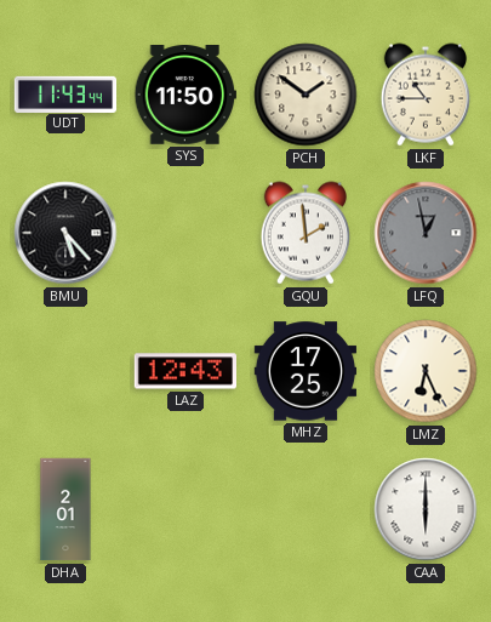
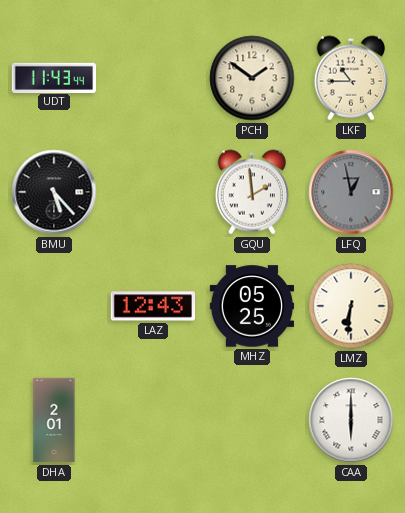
SYS: 11:50 -> none
MHZ: 17:25 -> 05:25
LMZ: 6:26 -> 6:31
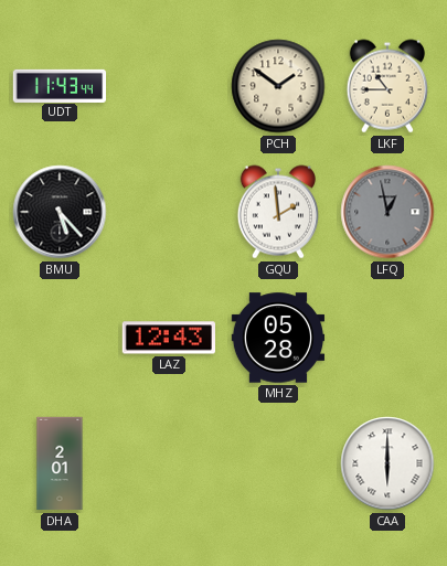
MHZ: 05:25 -> 05:28
LMZ: 6:31 -> none
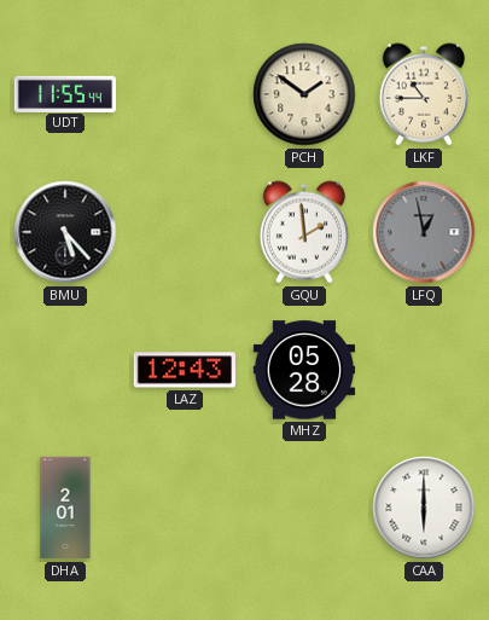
UDT: 11:43 -> 11:55
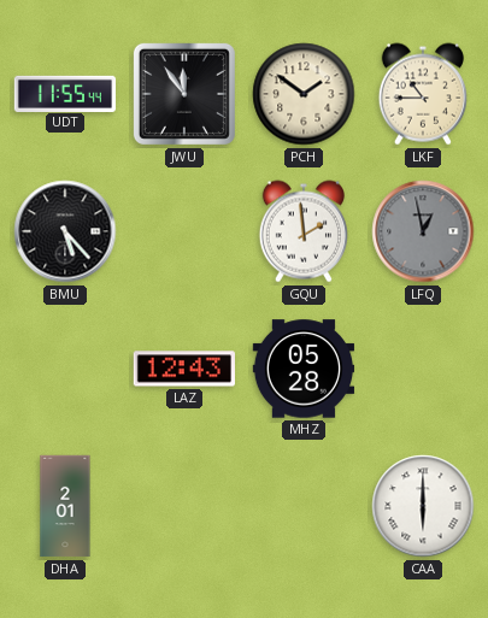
JWU: none -> 11:54
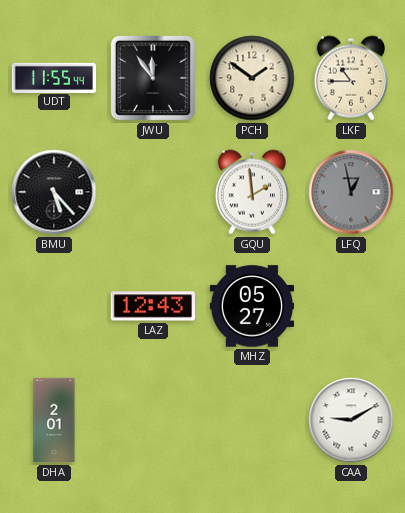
MHZ: 05:28 -> 05:27
CAA: 6:00 -> 9:10
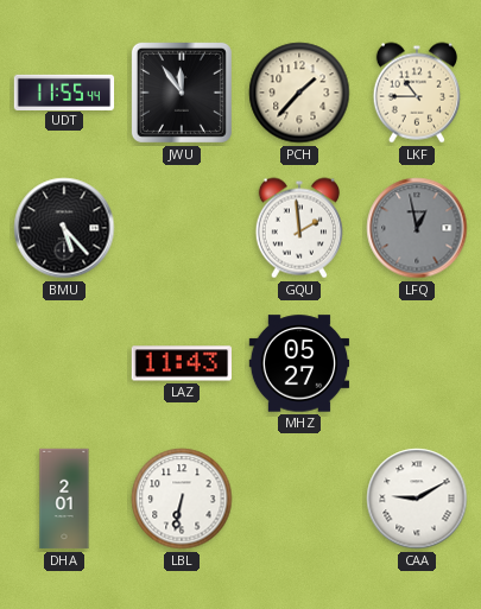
PCH: 1:51 -> 1:37
LAZ: 12:43 -> 11:43
LBL: none -> 6:32
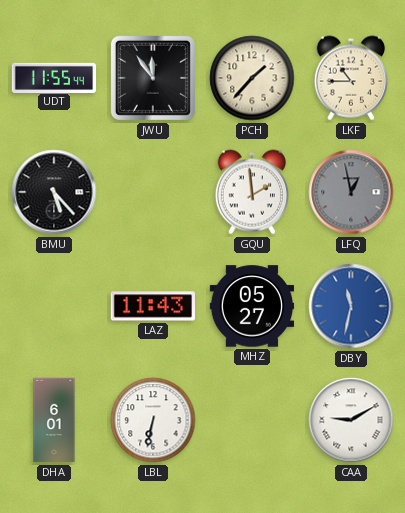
DBY: none -> 11:32
DHA: 2:01 -> 6:01
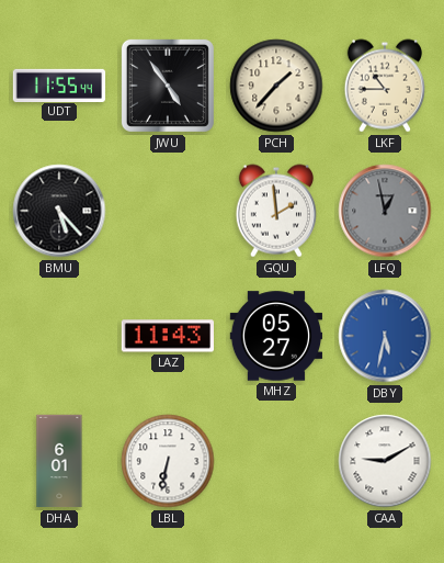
JWU: 11:54 -> 4:54
DBY: 11:32 -> 5:32
